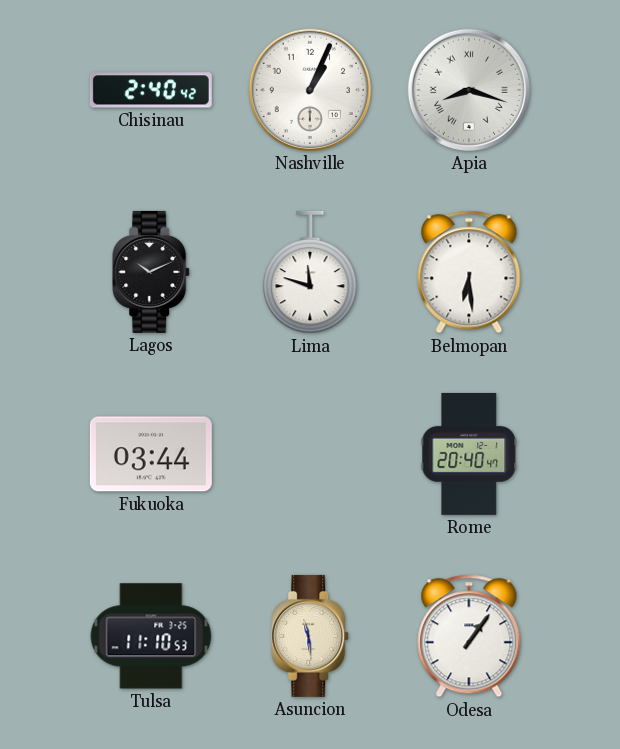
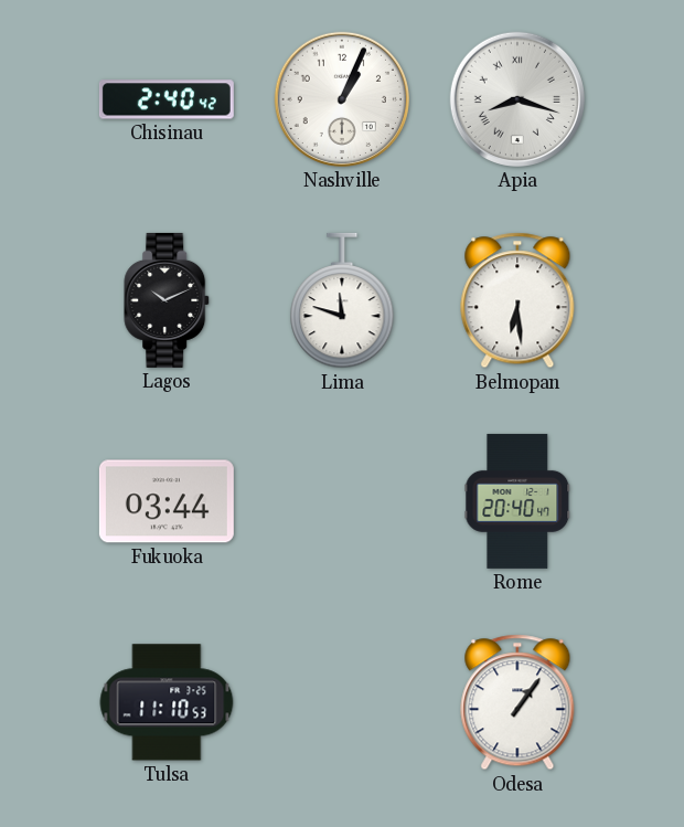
Asuncion: 11:29 -> none
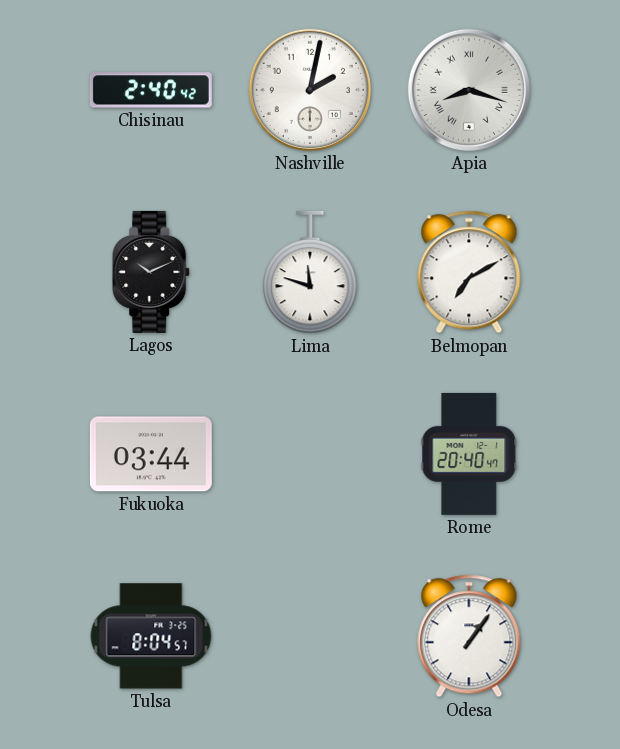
Nashville: 1:04 -> 2:02
Belmopan: 6:29 -> 7:10
Tulsa: 11:10 -> 8:04
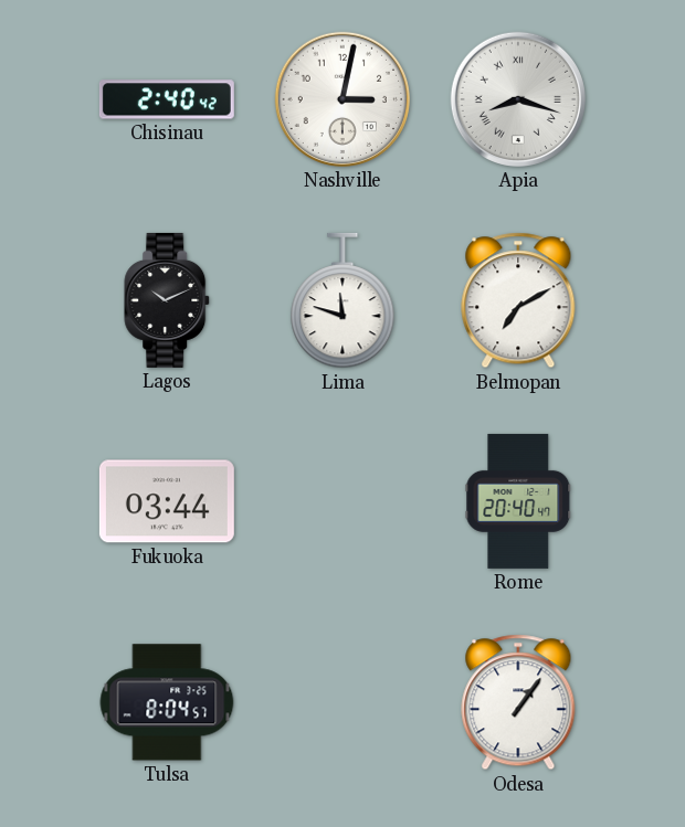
Nashville: 2:02 -> 3:02
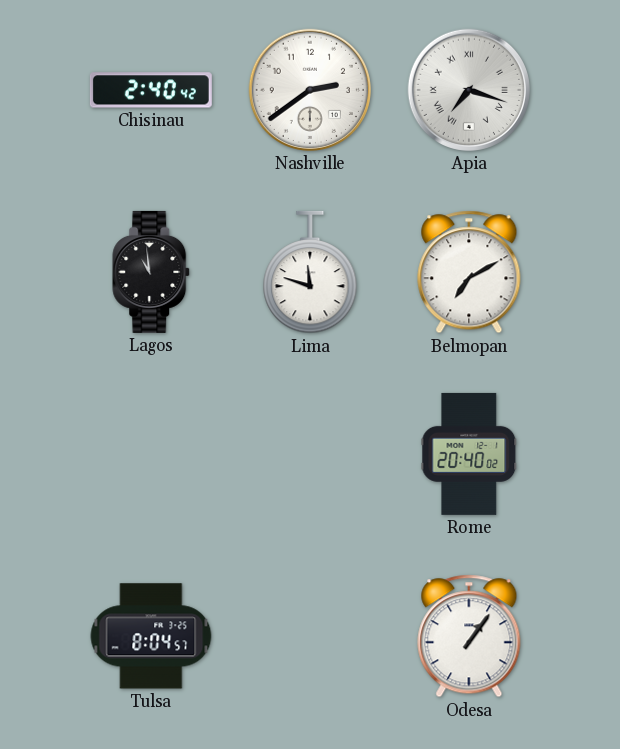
Nashville: 3:02 -> 2:39
Apia: 8:18 -> 7:18
Lagos: 10:11 -> 10:59
Fukuoka: 03:44 -> none
Rome: 20:40:47 -> 20:40:02
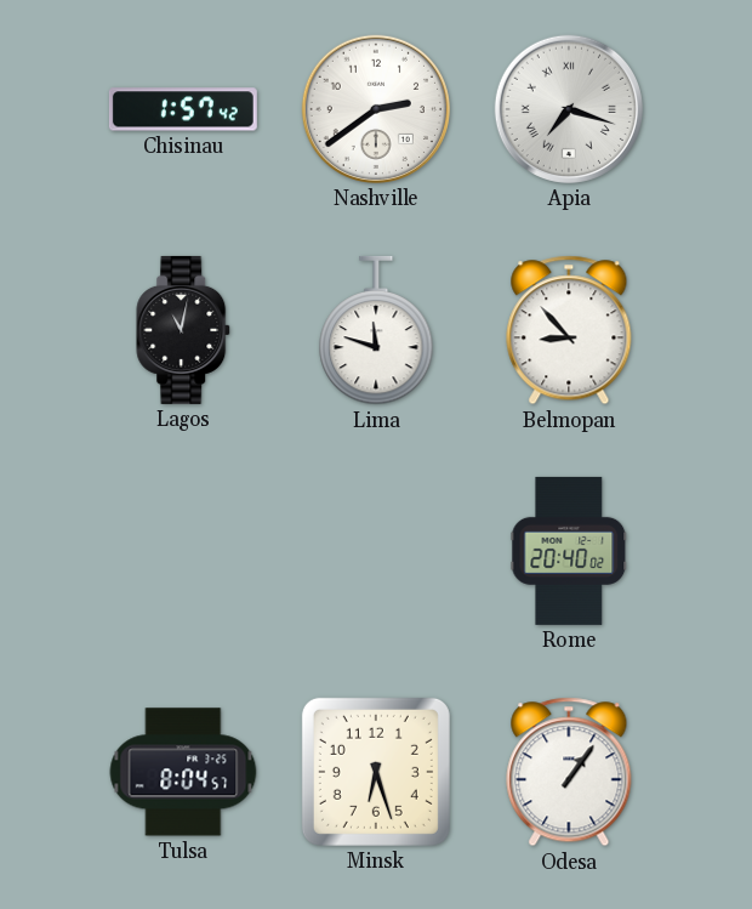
Chisinau: 2:40 -> 1:57
Lagos: 10:59 -> 11:02
Belmopan: 7:10 -> 8:53
Minsk: none -> 6:27
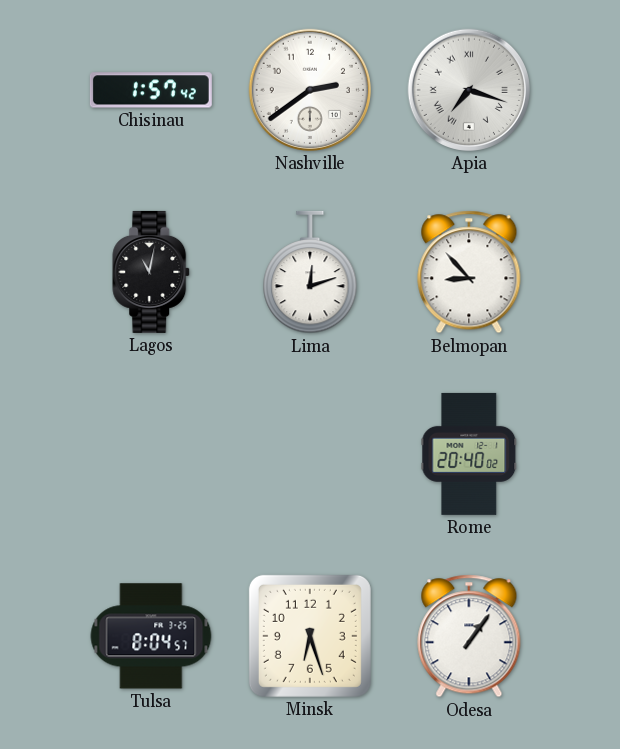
Lima: 11:48 -> 12:12
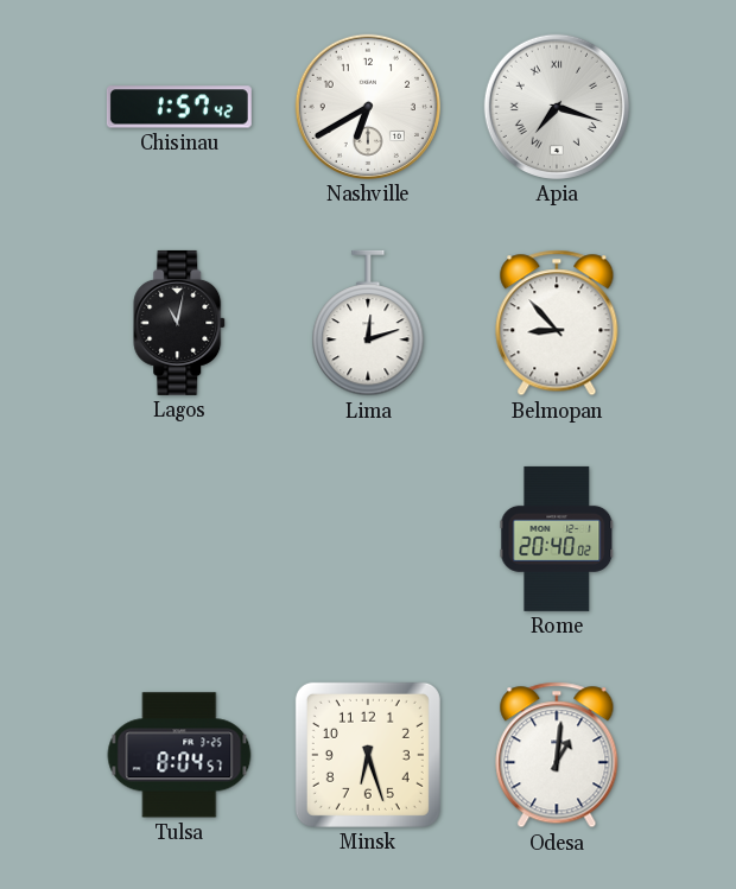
Nashville: 2:39 -> 6:40
Odesa: 1:06 -> 1:01
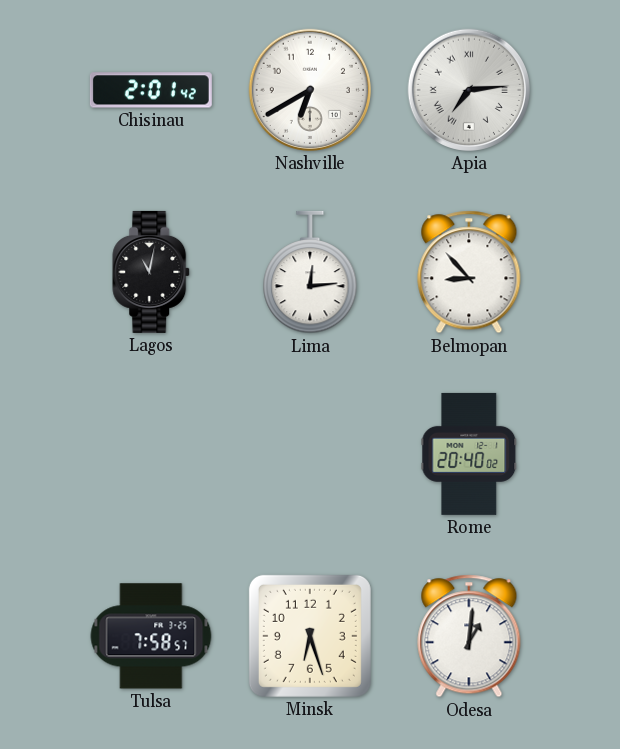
Chisinau: 1:57 -> 2:01
Apia: 7:18 -> 7:14
Lima: 12:12 -> 12:14
Tulsa: 8:04 -> 7:58
